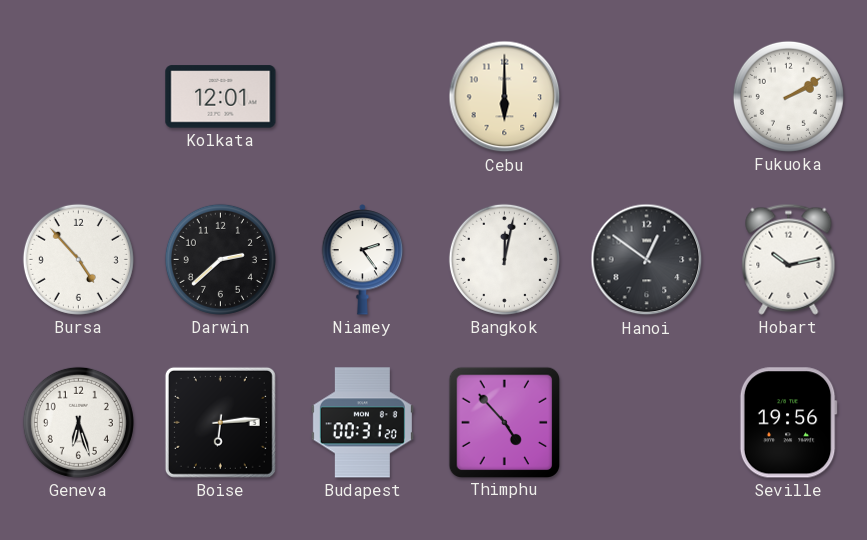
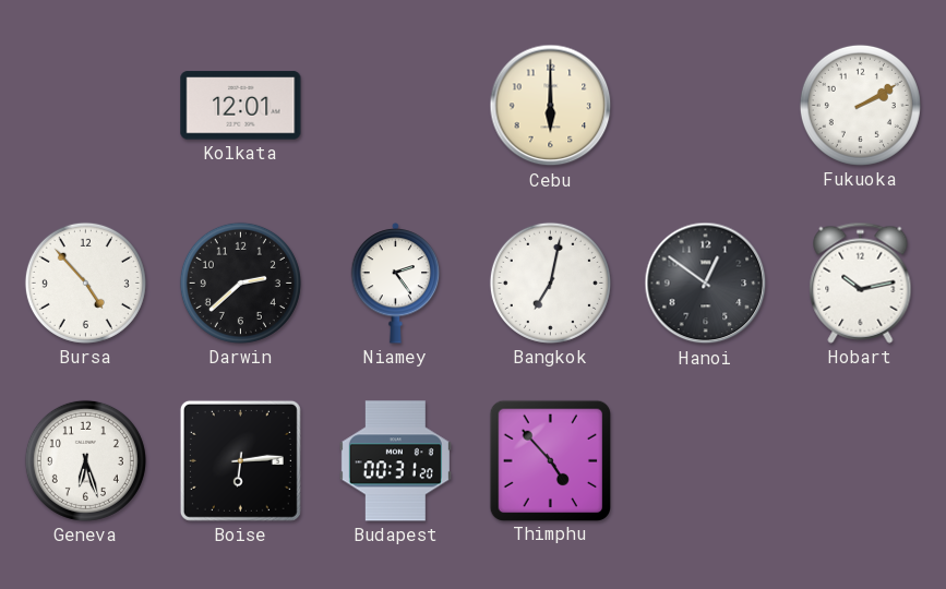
Bangkok: 12:02 -> 7:02
Seville: 19:56 -> none
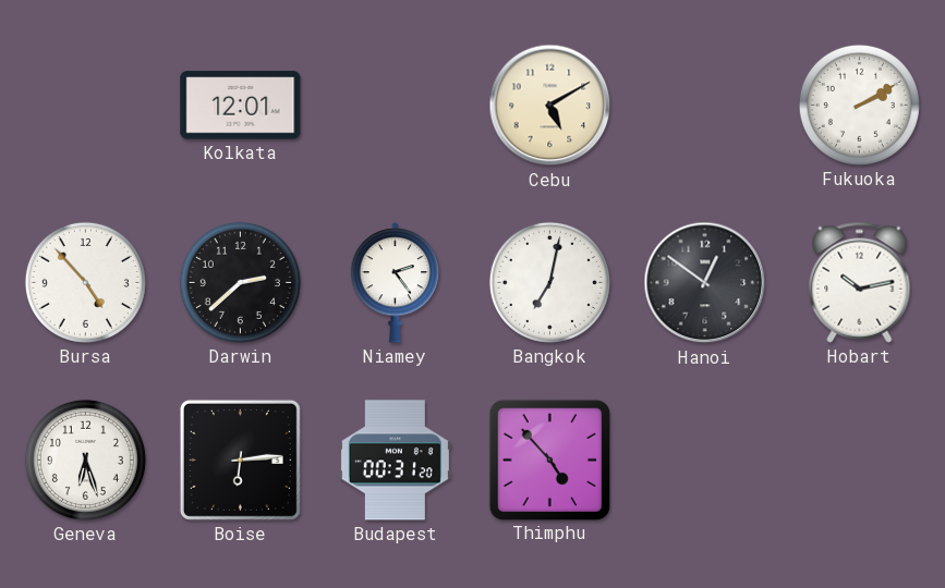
Cebu: 6:00 -> 5:10
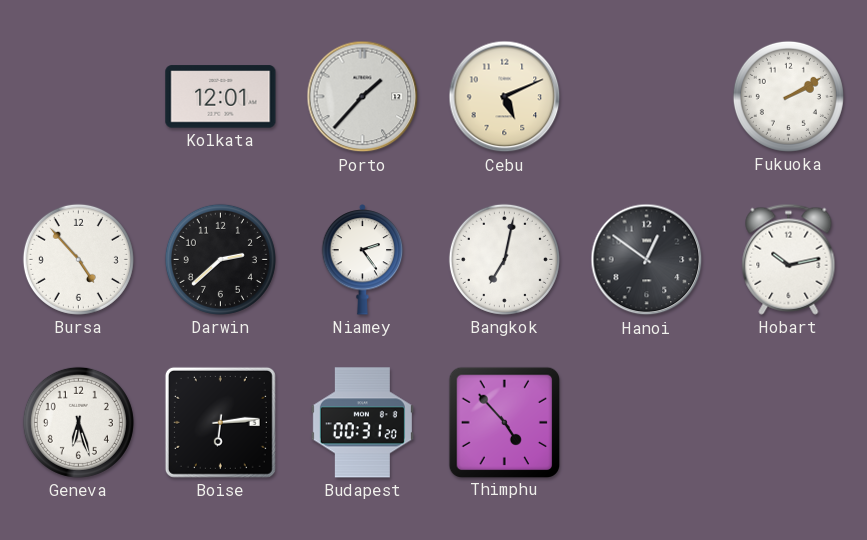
Porto: none -> 1:37
Cebu: 5:10 -> 5:11
